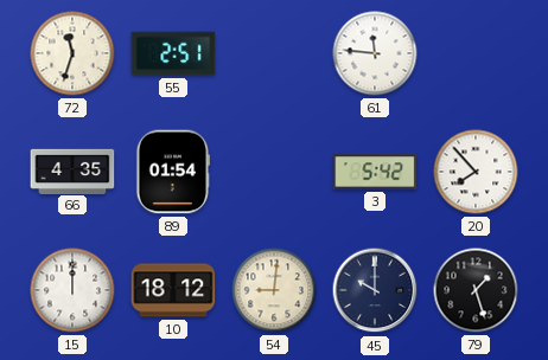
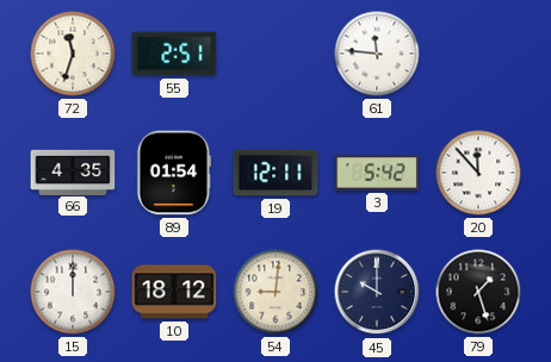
19: none -> 12:11
20: 7:53 -> 11:53
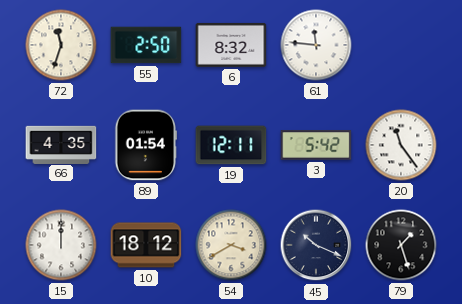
55: 2:51 -> 2:50
6: none -> 8:32
20: 11:53 -> 11:24
54: 9:01 -> 3:40
45: 10:00 -> 10:19
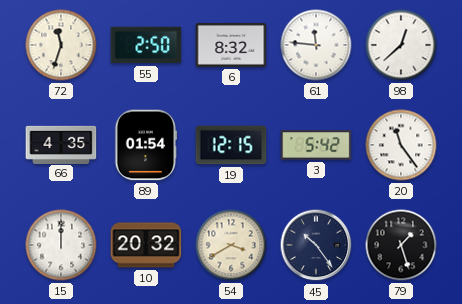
98: none -> 12:38
19: 12:11 -> 12:15
10: 18:12 -> 20:32
45: 10:19 -> 10:24
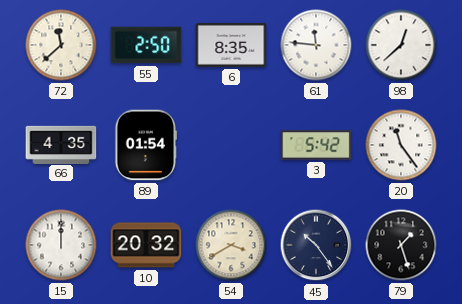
72: 11:33 -> 11:38
6: 8:32 -> 8:35
19: 12:15 -> none
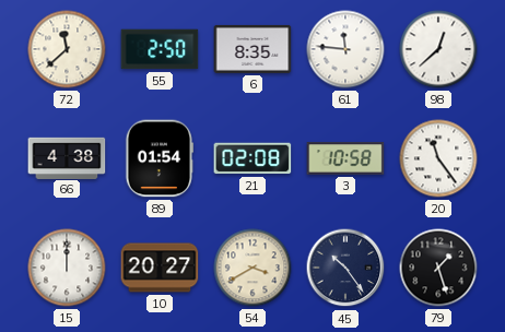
66: 4:35 -> 4:38
21: none -> 02:08
3: 5:42 -> 10:58
10: 20:32 -> 20:27
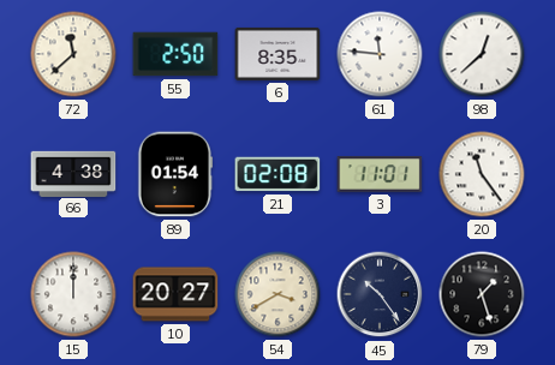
3: 10:58 -> 11:01
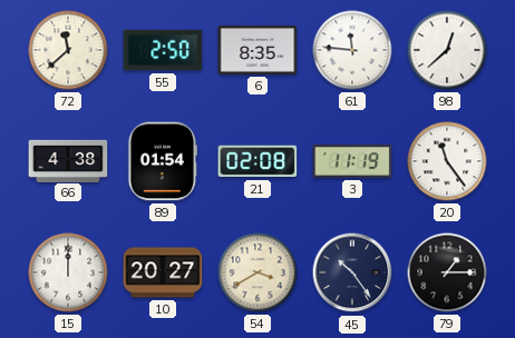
3: 11:01 -> 11:19
79: 1:27 -> 1:15
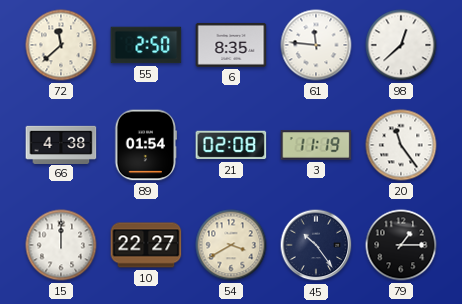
10: 20:27 -> 22:27
